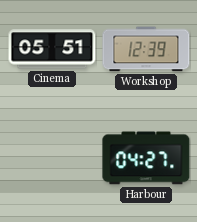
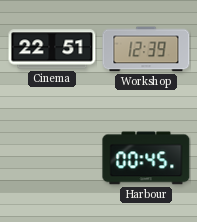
Cinema: 05:51 -> 22:51
Harbour: 04:27 -> 00:45
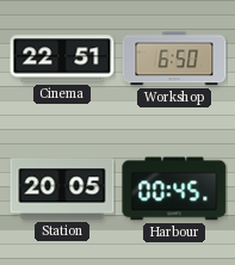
Workshop: 12:39 -> 6:50
Station: none -> 20:05
